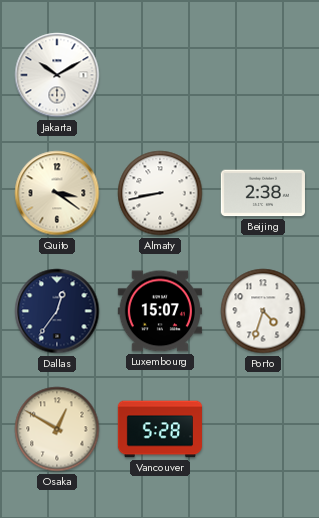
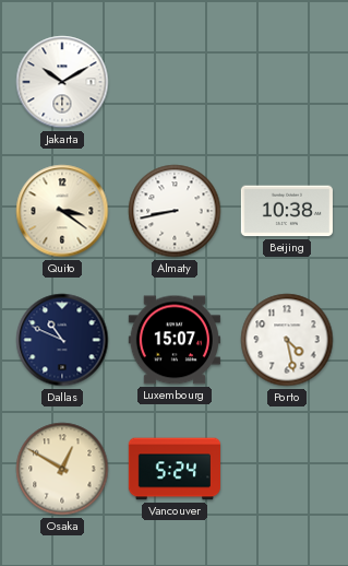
Beijing: 2:38 -> 10:38
Dallas: 12:36 -> 10:49
Porto: 4:33 -> 4:28
Vancouver: 5:28 -> 5:24
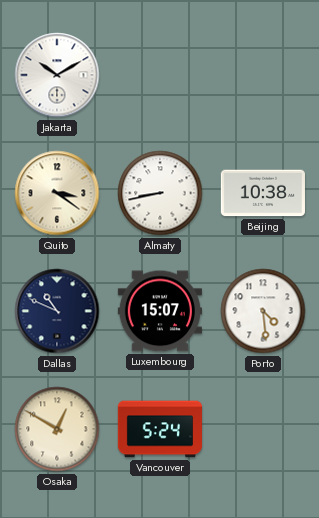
Porto: 4:28 -> 4:29
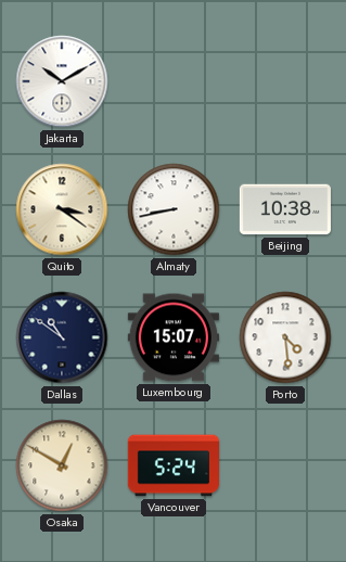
Dallas: 10:49 -> 10:51
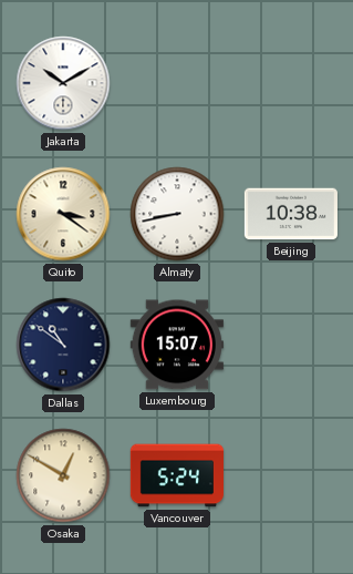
Porto: 4:29 -> none
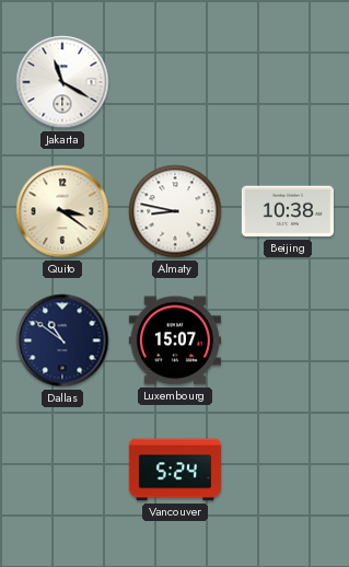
Jakarta: 10:10 -> 11:20
Almaty: 8:43 -> 8:47
Osaka: 12:50 -> none
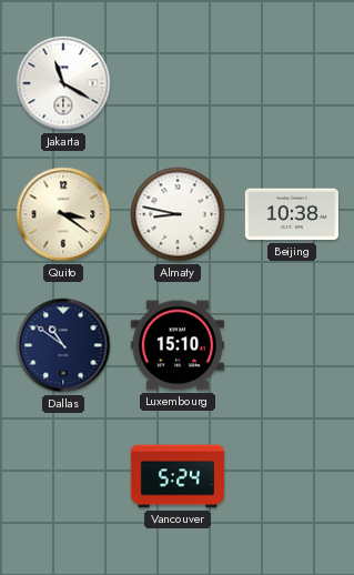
Luxembourg: 15:07 -> 15:10
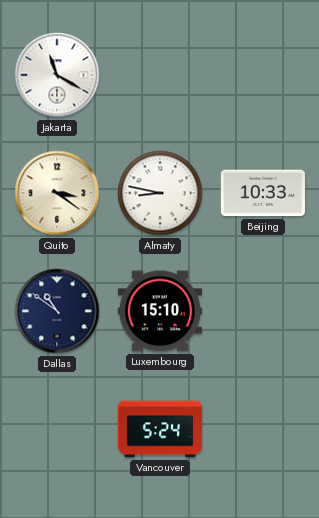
Beijing: 10:38 -> 10:33
